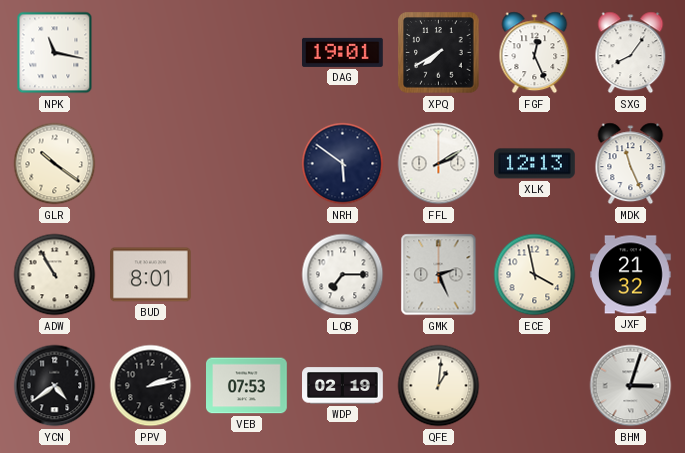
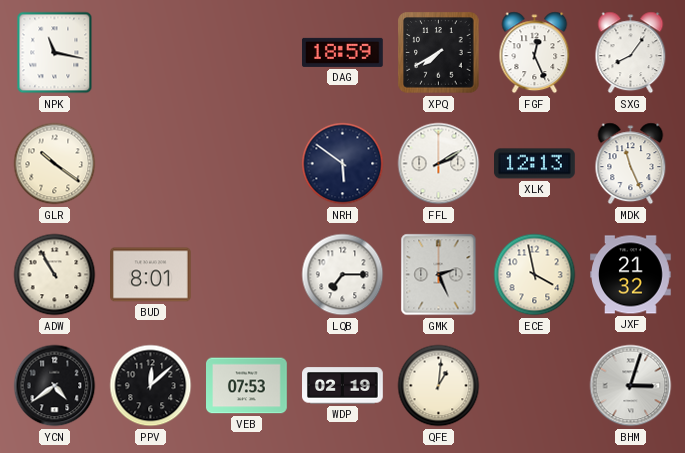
DAG: 19:01 -> 18:59
PPV: 2:13 -> 12:08
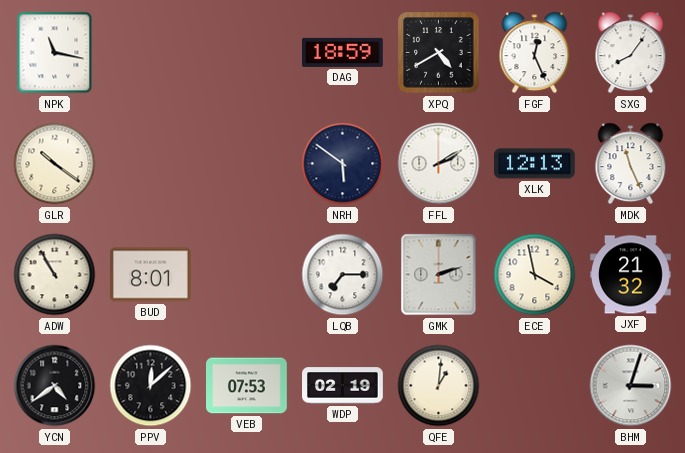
XPQ: 7:40 -> 4:40
GMK: 2:26 -> 2:12
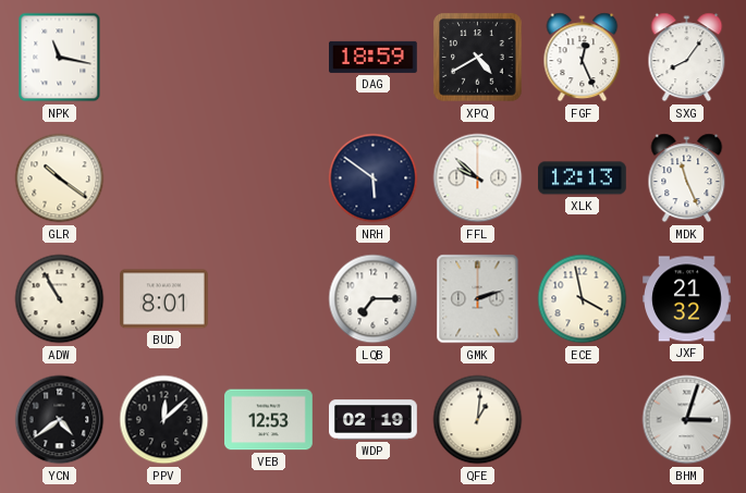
FFL: 2:10 -> 9:52
VEB: 07:53 -> 12:53
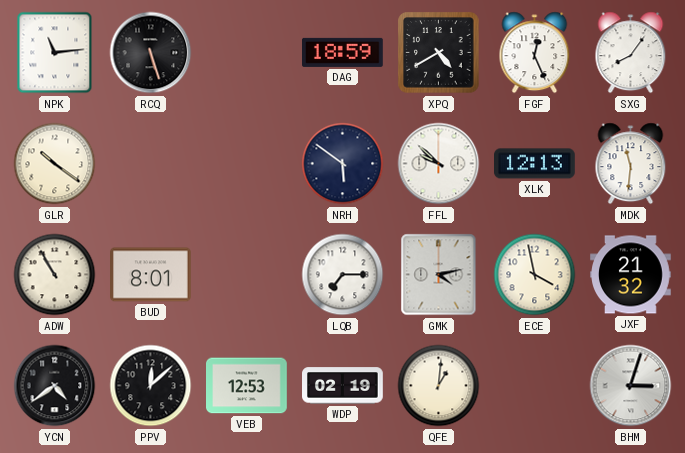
NPK: 11:17 -> 11:14
RCQ: none -> 5:27
MDK: 11:26 -> 11:31
GMK: 2:12 -> 4:13
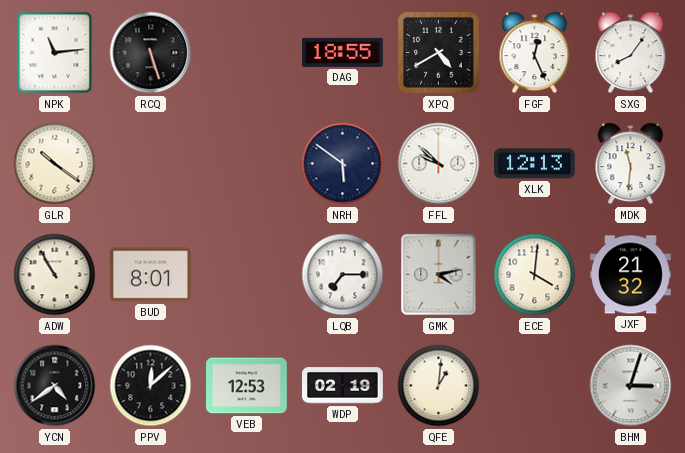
DAG: 18:59 -> 18:55
ECE: 3:58 -> 4:01
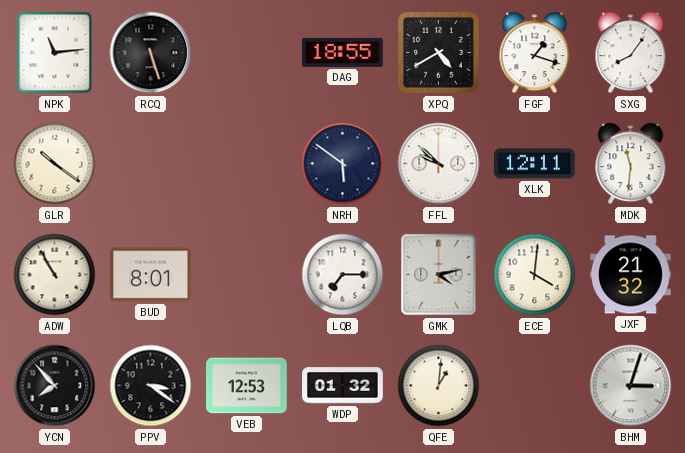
FGF: 12:26 -> 1:18
XLK: 12:13 -> 12:11
YCN: 4:39 -> 7:53
PPV: 12:08 -> 3:21
WDP: 02:19 -> 01:32
